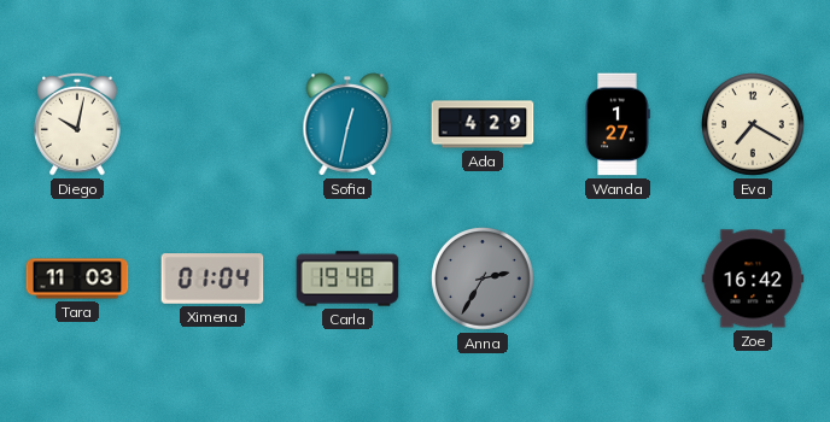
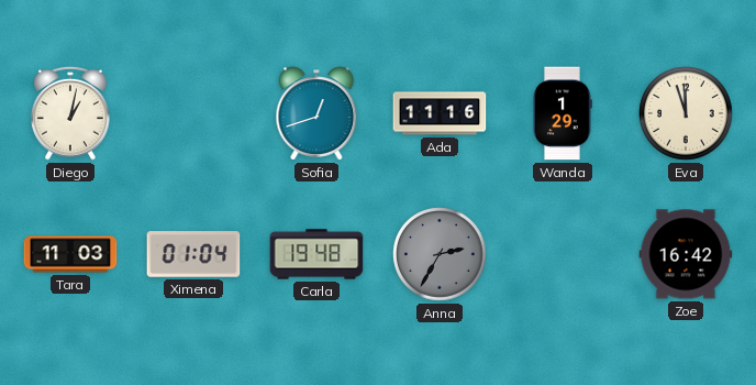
Diego: 10:02 -> 1:02
Sofia: 12:32 -> 12:42
Ada: 4:29 -> 11:16
Wanda: 1:27 -> 1:29
Eva: 7:20 -> 11:57
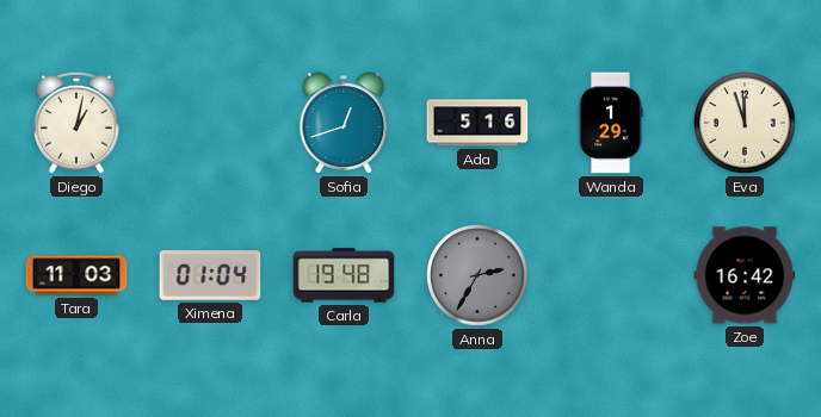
Ada: 11:16 -> 5:16
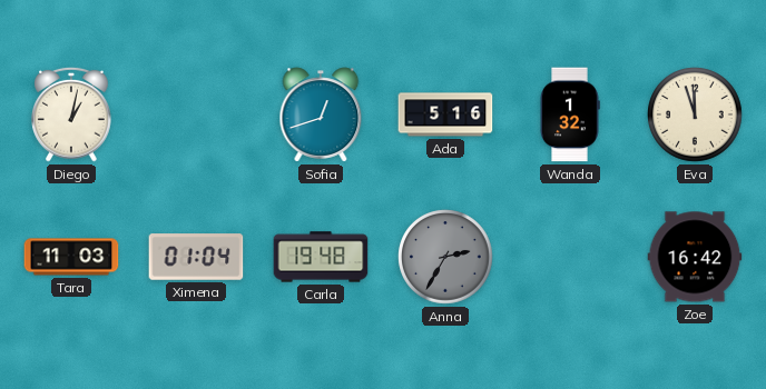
Wanda: 1:29 -> 1:32
